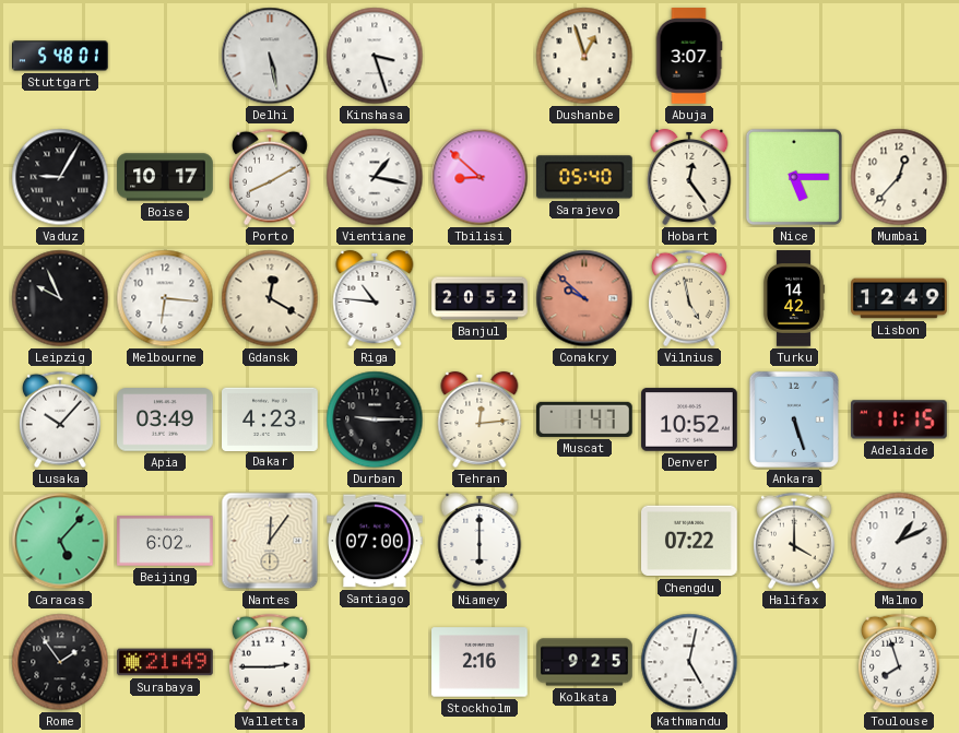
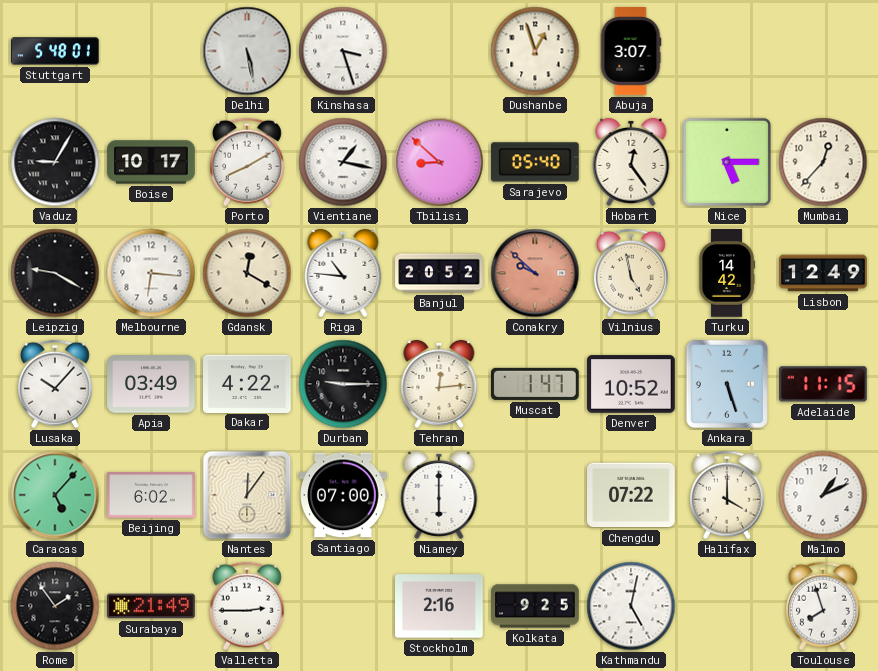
Leipzig: 9:56 -> 9:20
Dakar: 4:23 -> 4:22
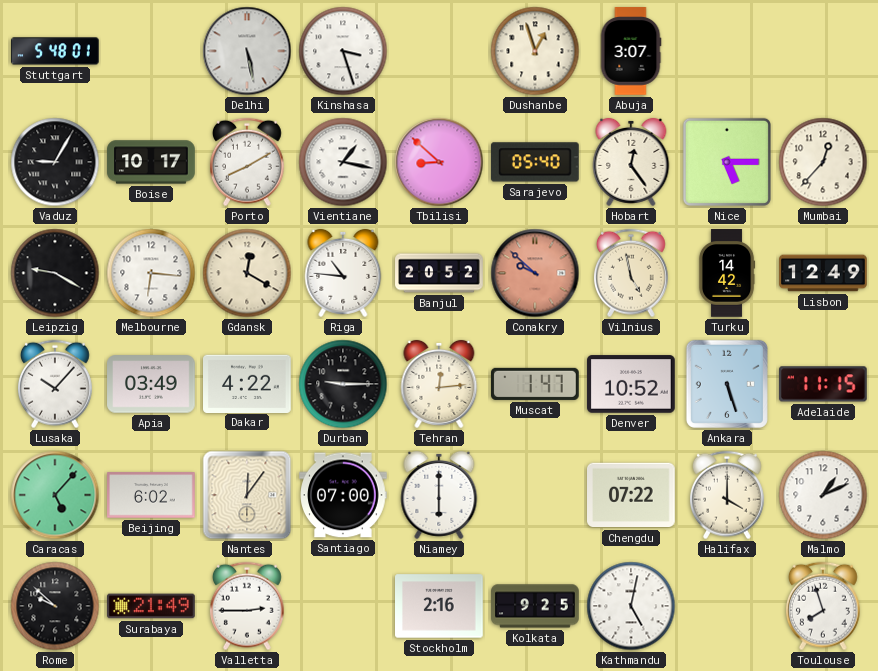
Rome: 1:54 -> 9:52
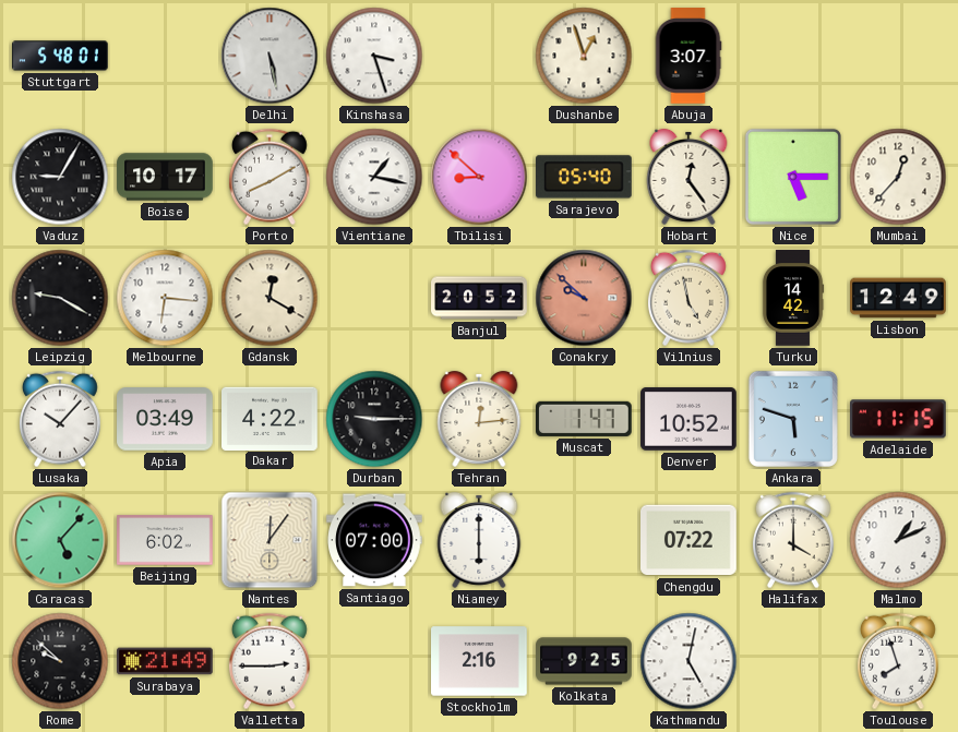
Riga: 10:46 -> none
Ankara: 5:27 -> 5:48
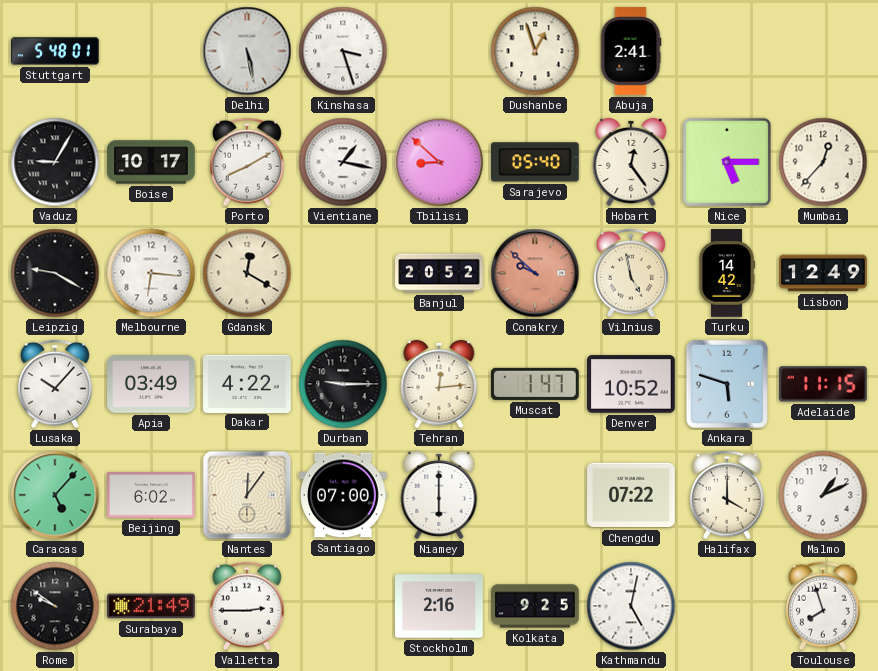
Abuja: 3:07 -> 2:41
Rome: 9:52 -> 9:51
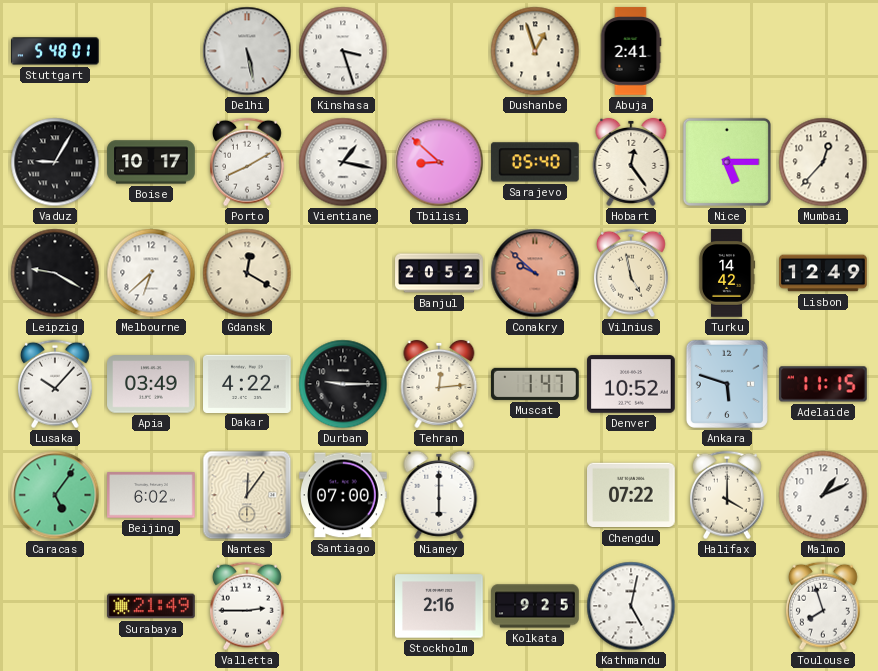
Melbourne: 6:16 -> 6:38
Caracas: 5:07 -> 5:06
Rome: 9:51 -> none
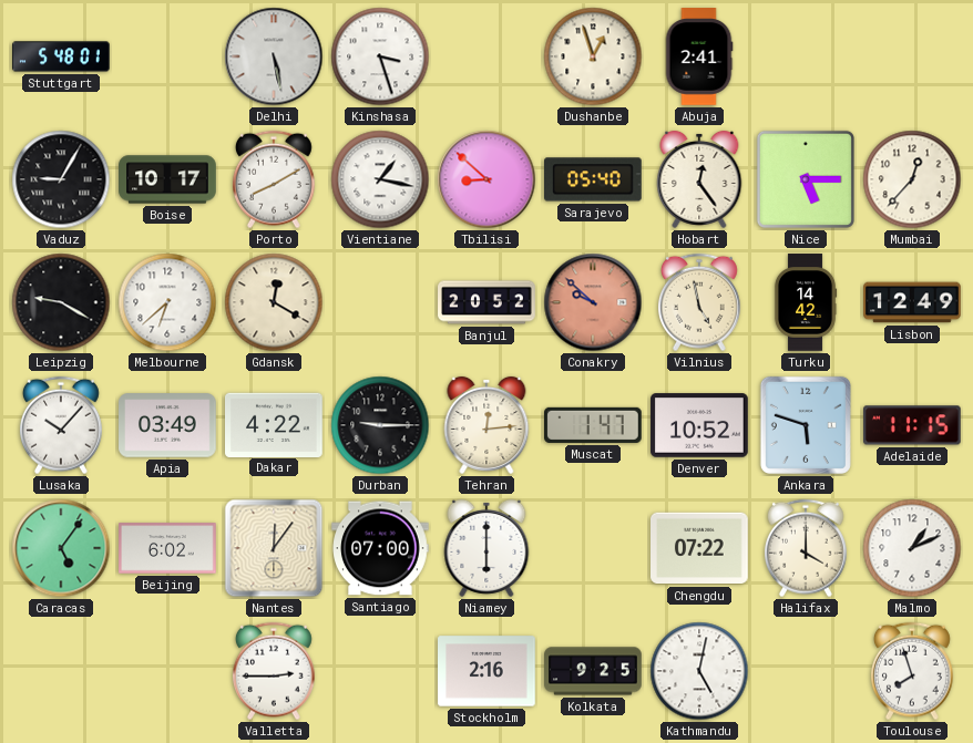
Surabaya: 21:49 -> none
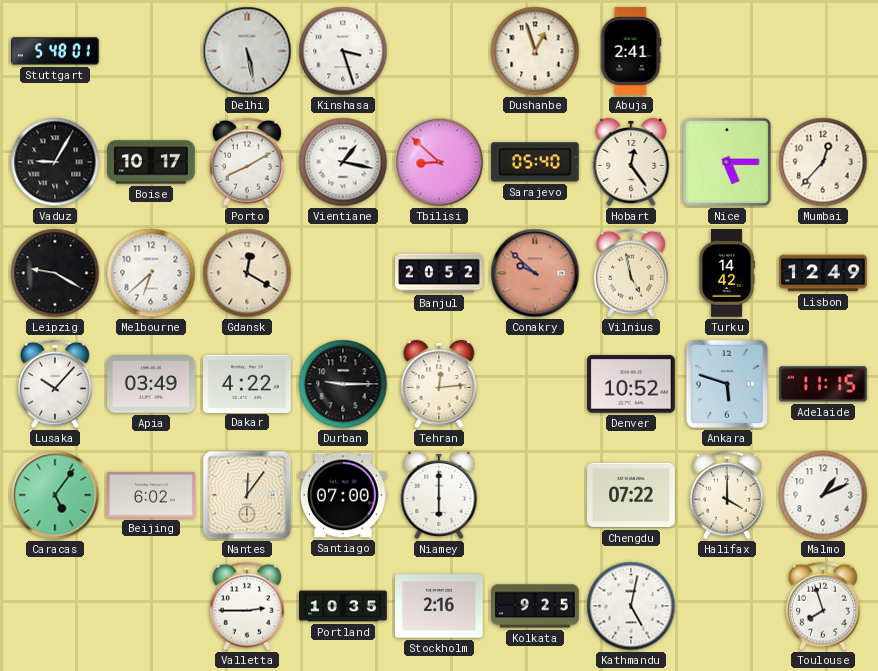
Muscat: 1:47 -> none
Portland: none -> 10:35
